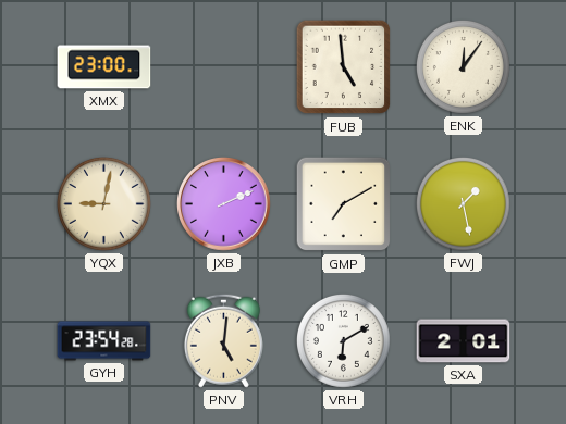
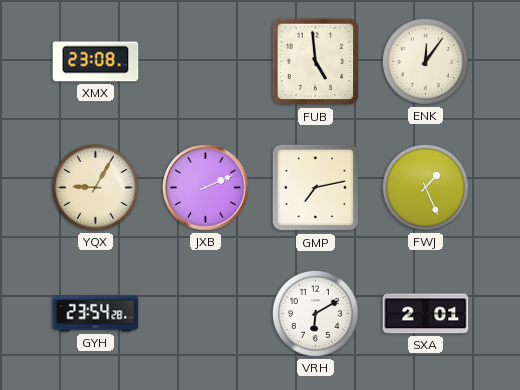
XMX: 23:00 -> 23:08
YQX: 9:02 -> 9:05
GMP: 7:10 -> 7:13
FWJ: 1:28 -> 1:26
PNV: 5:01 -> none
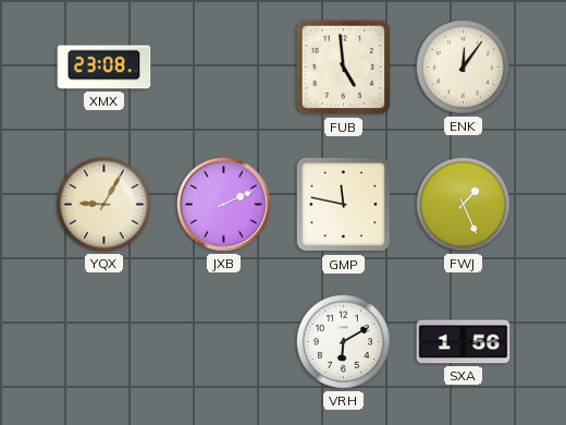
GMP: 7:13 -> 11:47
GYH: 23:54 -> none
SXA: 2:01 -> 1:56
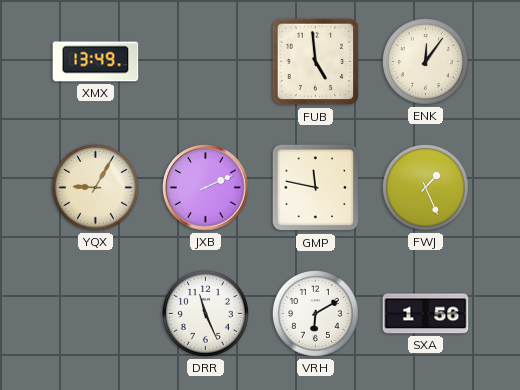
XMX: 23:08 -> 13:49
DRR: none -> 11:26
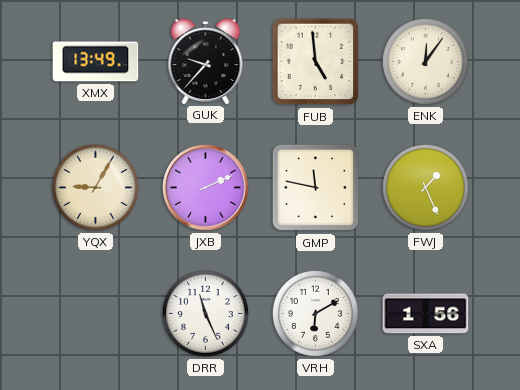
GUK: none -> 9:37
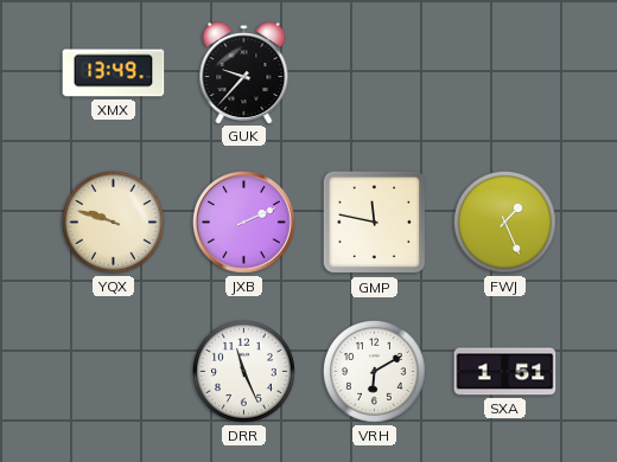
FUB: 4:59 -> none
ENK: 12:06 -> none
YQX: 9:05 -> 9:48
SXA: 1:56 -> 1:51
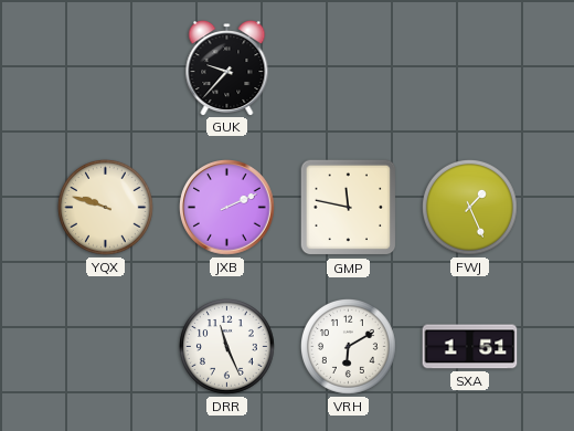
XMX: 13:49 -> none
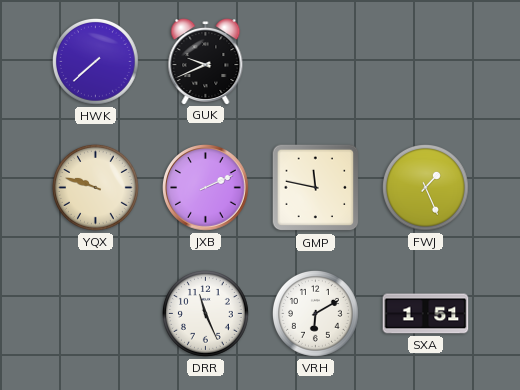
HWK: none -> 7:38
GUK: 9:37 -> 9:41
